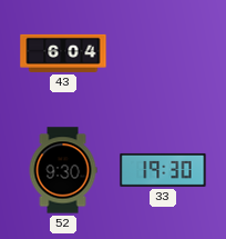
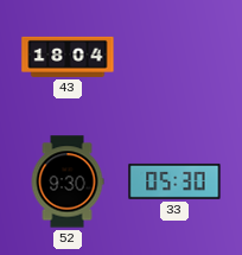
43: 6:04 -> 18:04
33: 19:30 -> 05:30
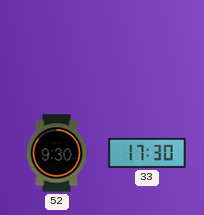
43: 18:04 -> none
33: 05:30 -> 17:30
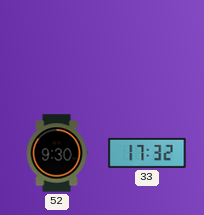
33: 17:30 -> 17:32
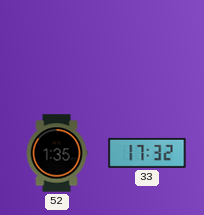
52: 9:30 -> 1:35
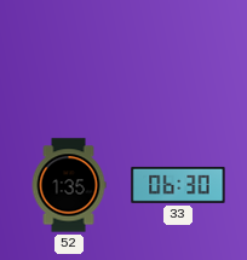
33: 17:32 -> 06:30
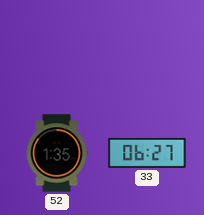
33: 06:30 -> 06:27
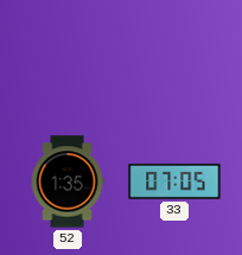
33: 06:27 -> 07:05
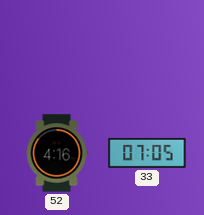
52: 1:35 -> 4:16
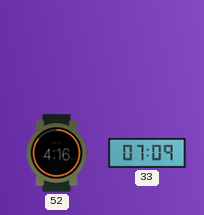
33: 07:05 -> 07:09
